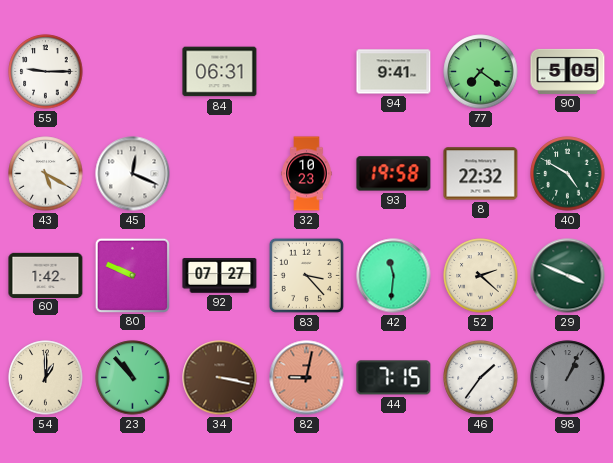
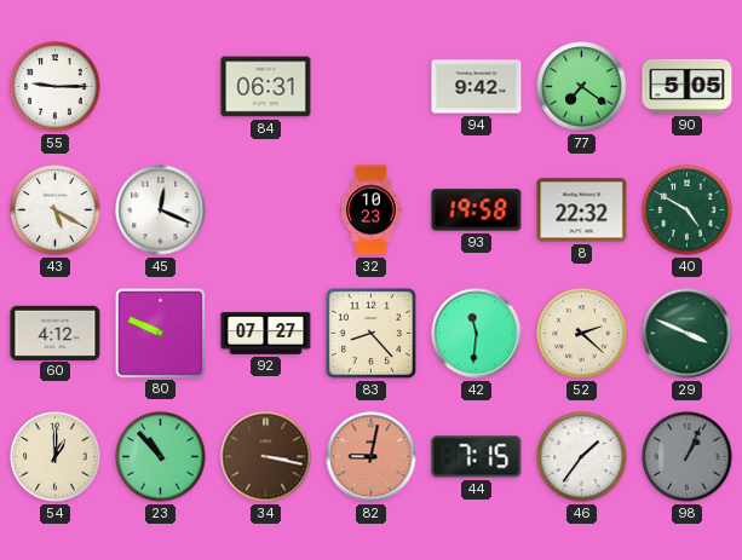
94: 9:41 -> 9:42
60: 1:42 -> 4:12
83: 3:23 -> 8:23
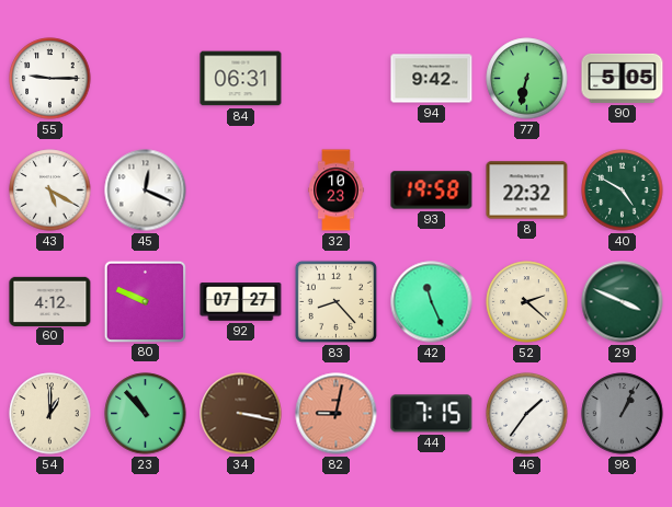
77: 7:21 -> 6:32
42: 11:31 -> 11:26
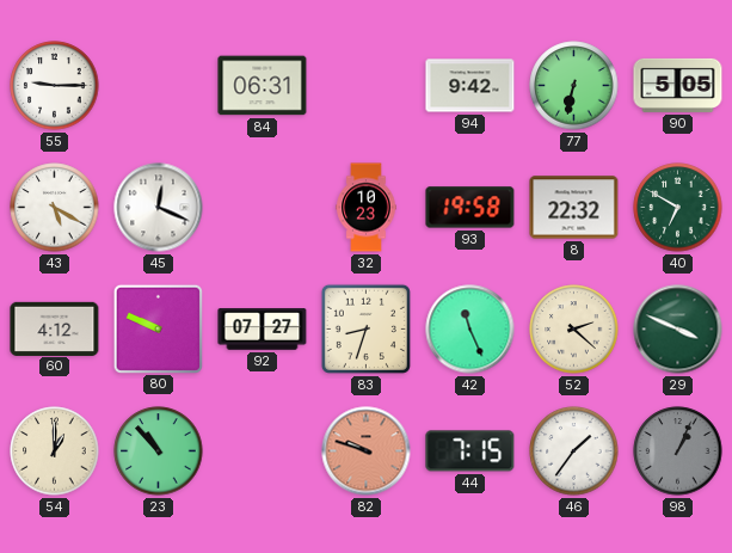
40: 4:50 -> 6:50
83: 8:23 -> 8:33
34: 3:17 -> none
82: 9:02 -> 9:48
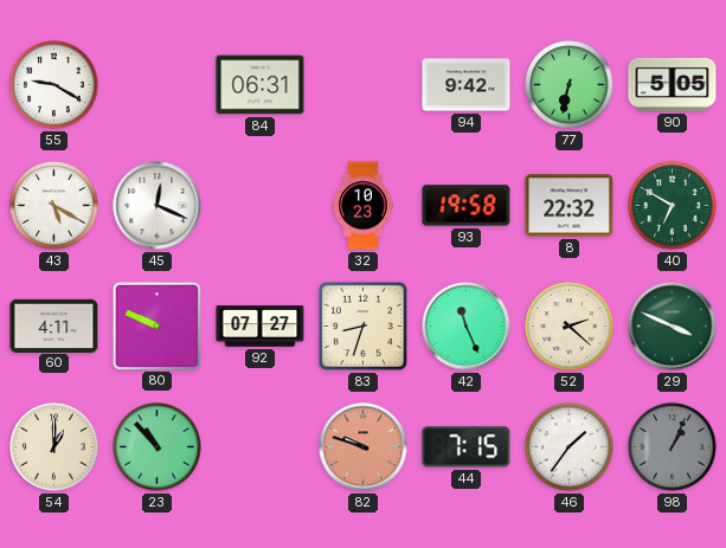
55: 9:15 -> 9:20
60: 4:12 -> 4:11
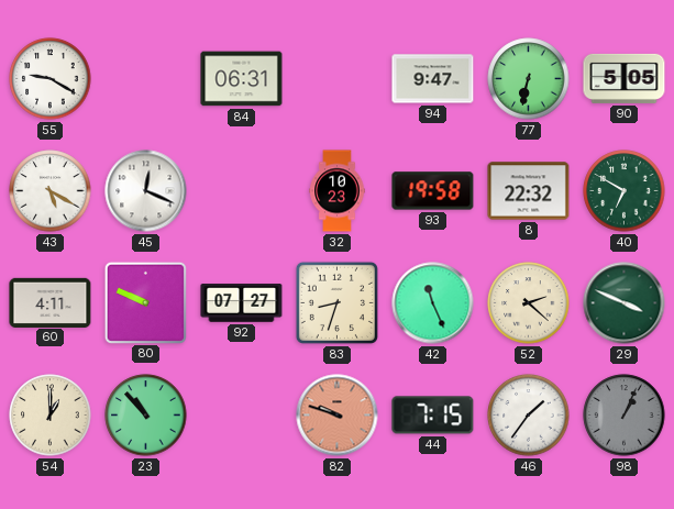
94: 9:42 -> 9:47
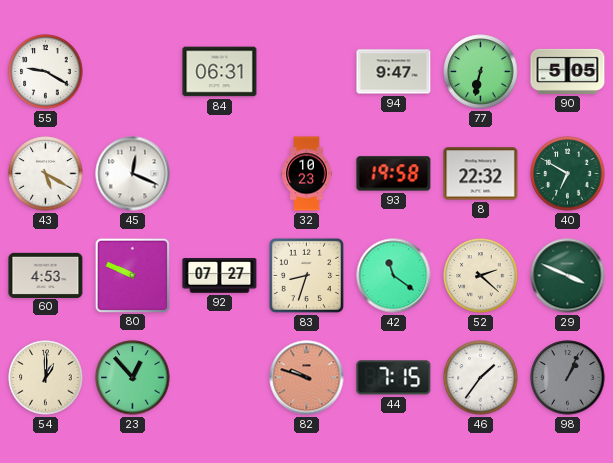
60: 4:11 -> 4:53
42: 11:26 -> 11:21
23: 10:53 -> 12:53
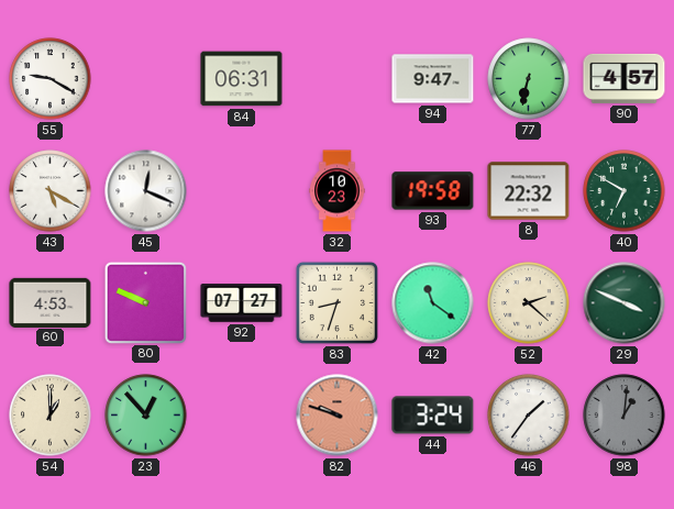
90: 5:05 -> 4:57
44: 7:15 -> 3:24
98: 1:04 -> 1:01
